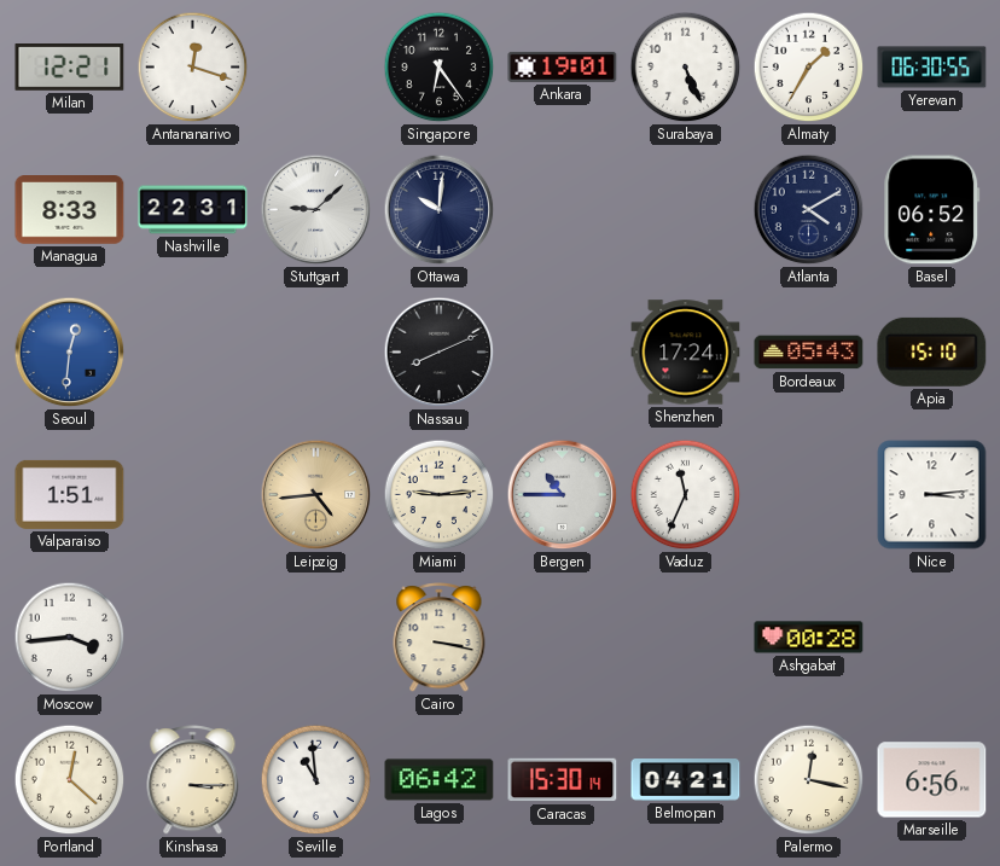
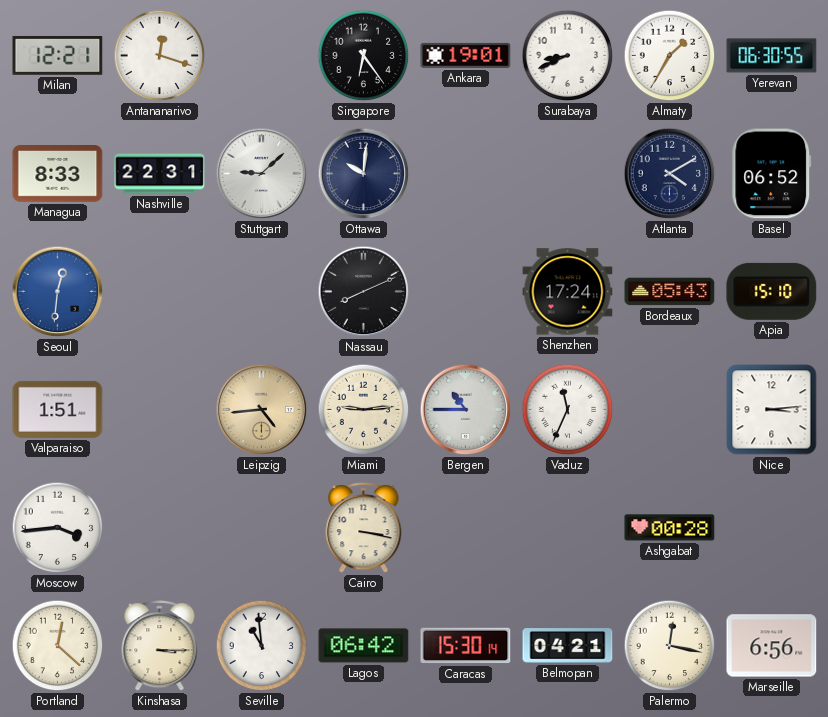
Surabaya: 5:26 -> 8:41
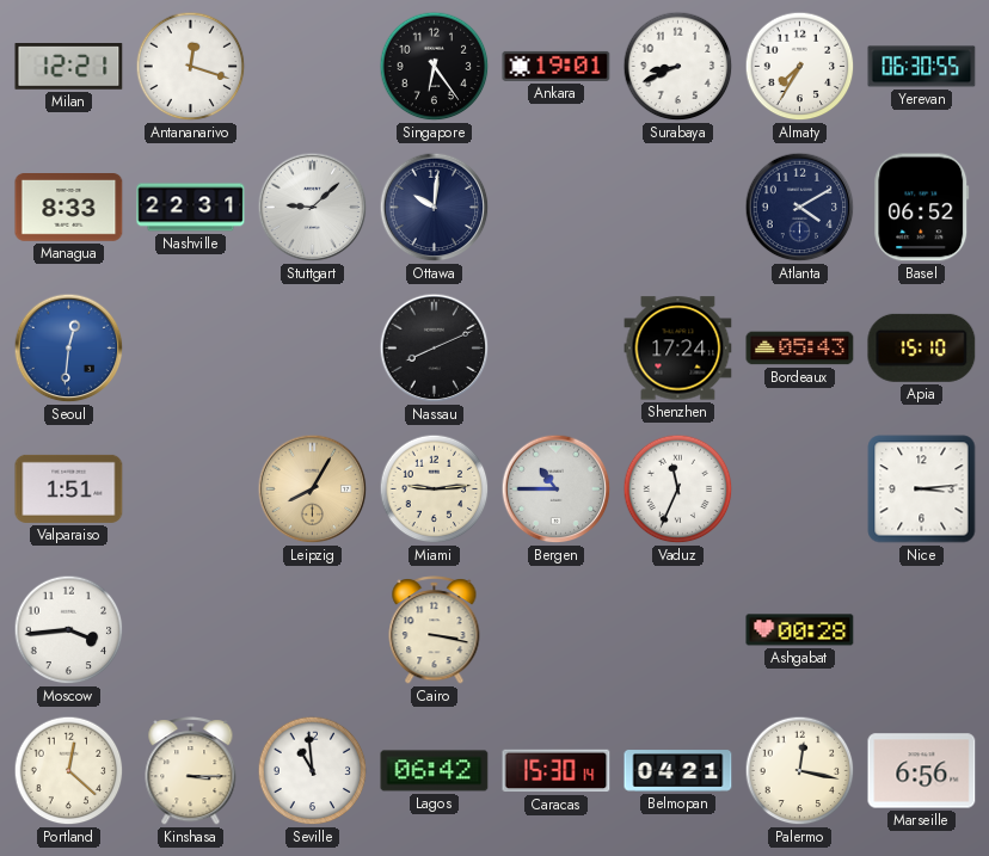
Almaty: 1:35 -> 7:35
Leipzig: 4:44 -> 8:05
